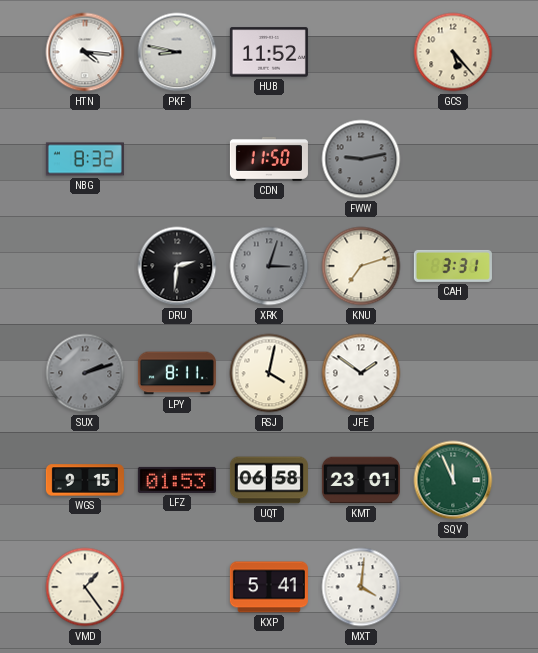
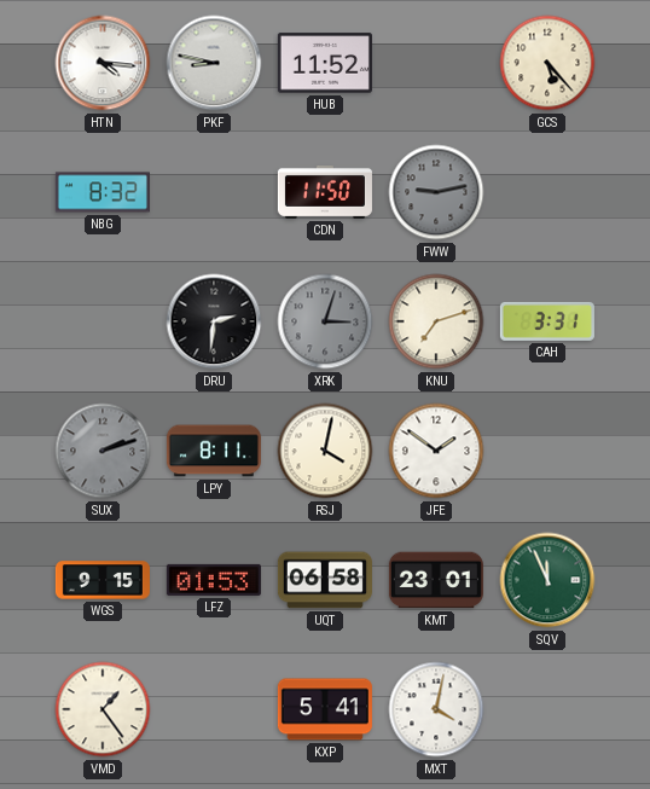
MXT: 4:01 -> 4:02
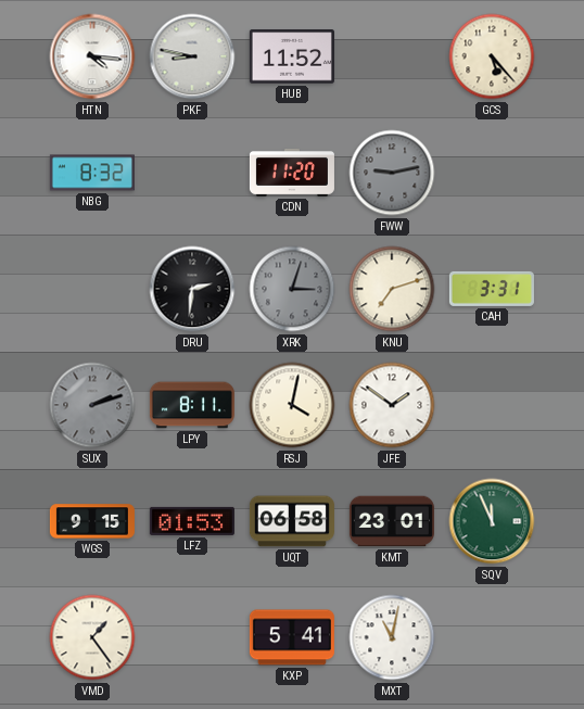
CDN: 11:50 -> 11:20
MXT: 4:02 -> 11:02
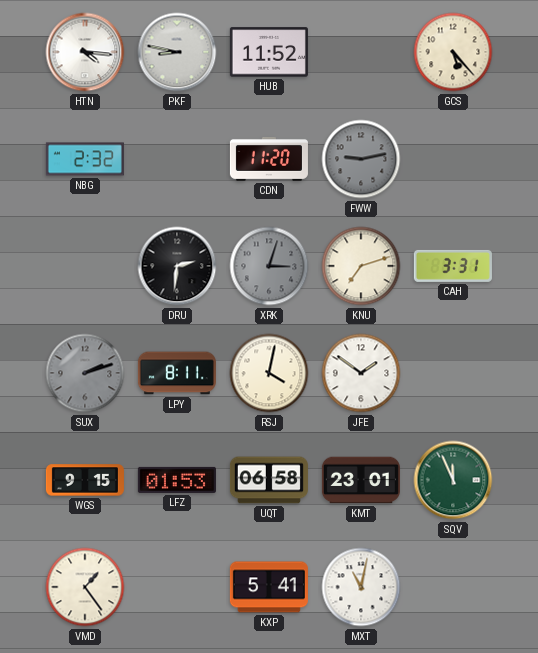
NBG: 8:32 -> 2:32
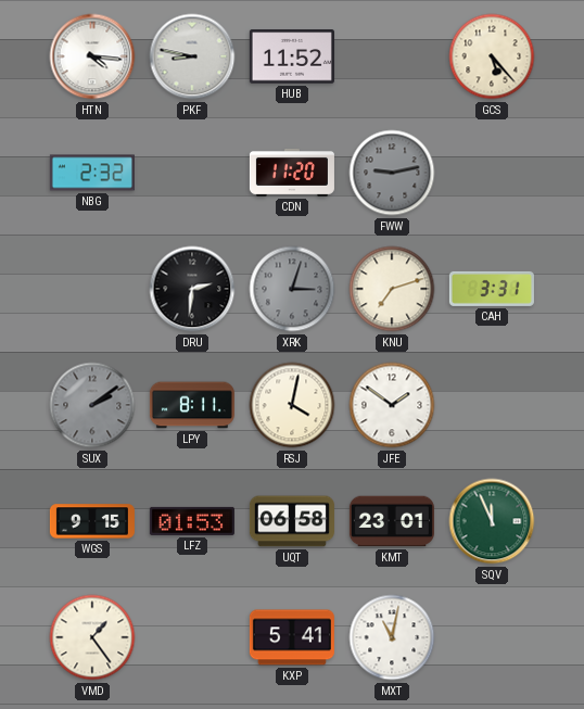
SUX: 2:12 -> 2:09
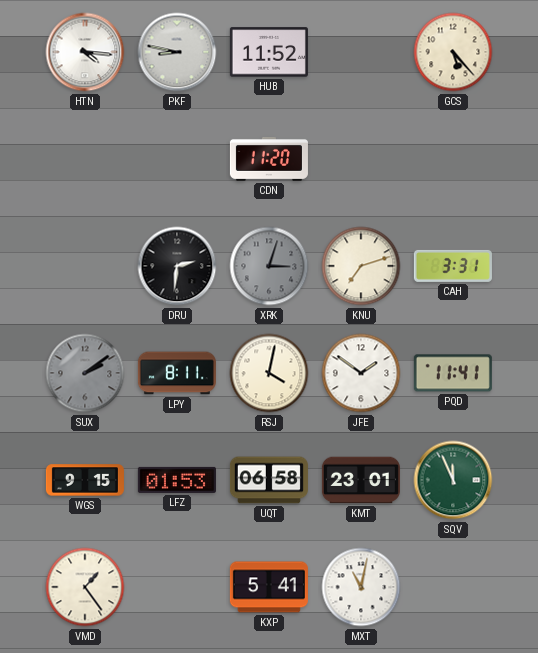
NBG: 2:32 -> none
FWW: 9:13 -> none
PQD: none -> 11:41
